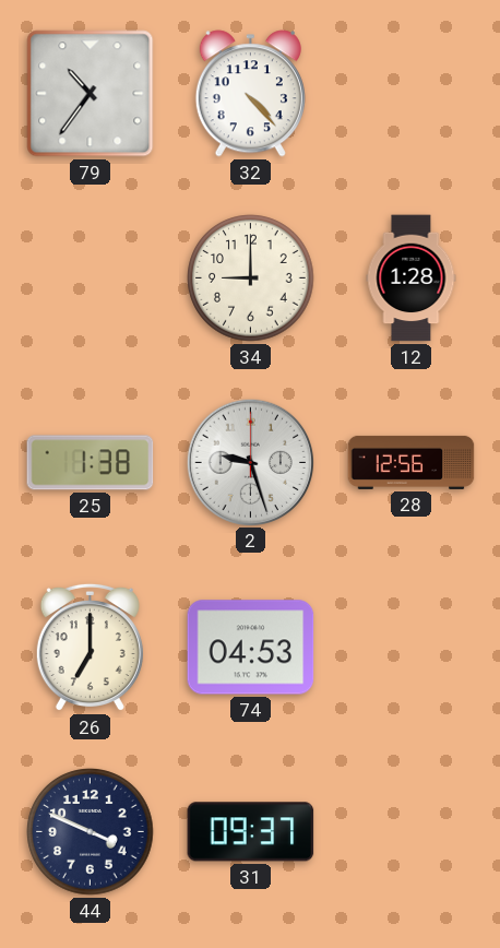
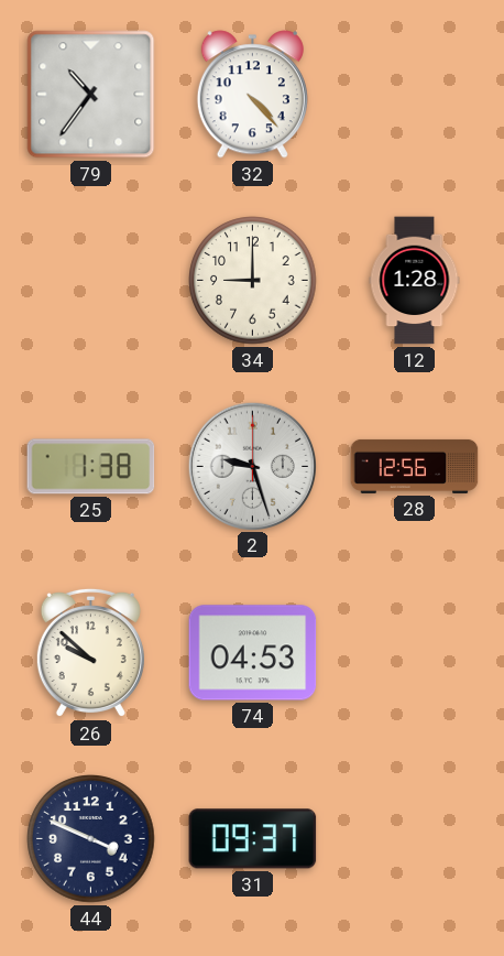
26: 7:00 -> 9:52
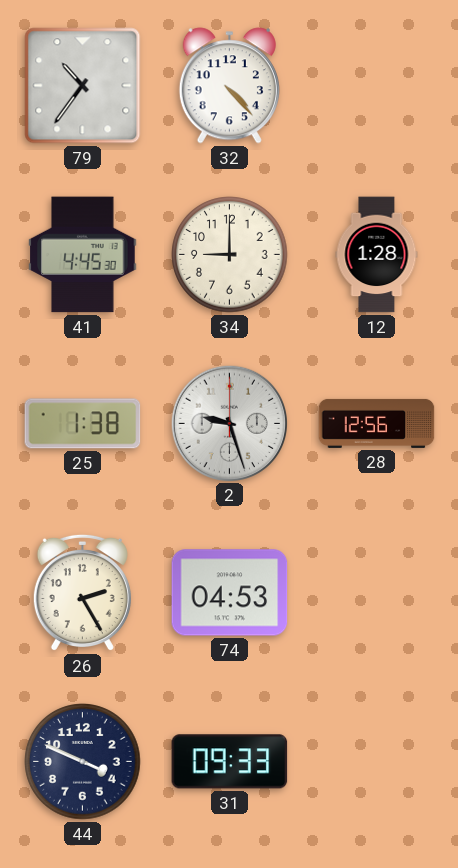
41: none -> 4:45
26: 9:52 -> 2:25
31: 09:37 -> 09:33
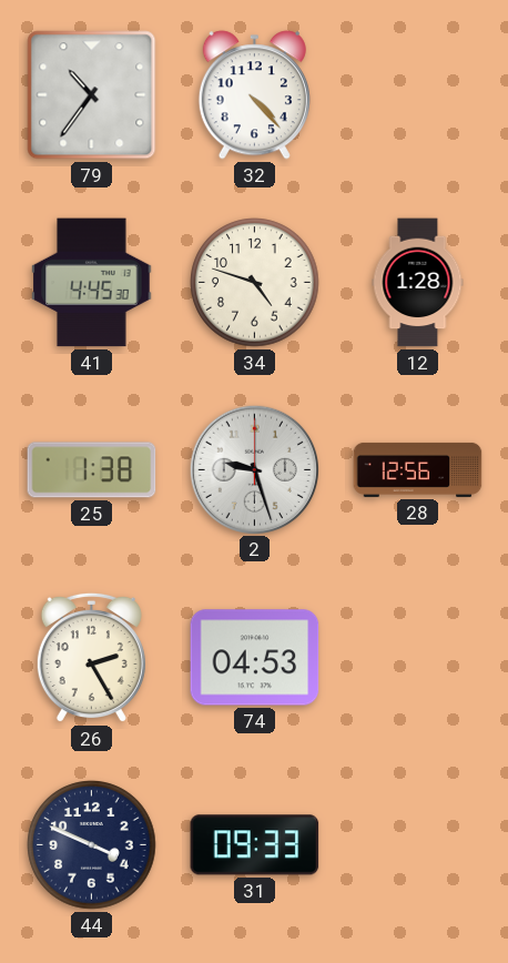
34: 9:00 -> 4:48
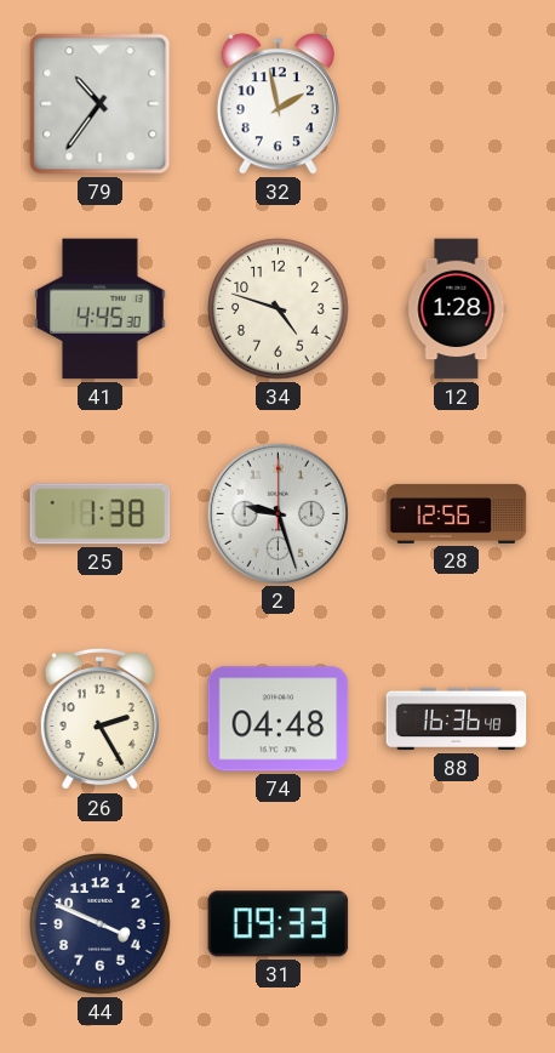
32: 4:23 -> 1:58
74: 04:53 -> 04:48
88: none -> 16:36
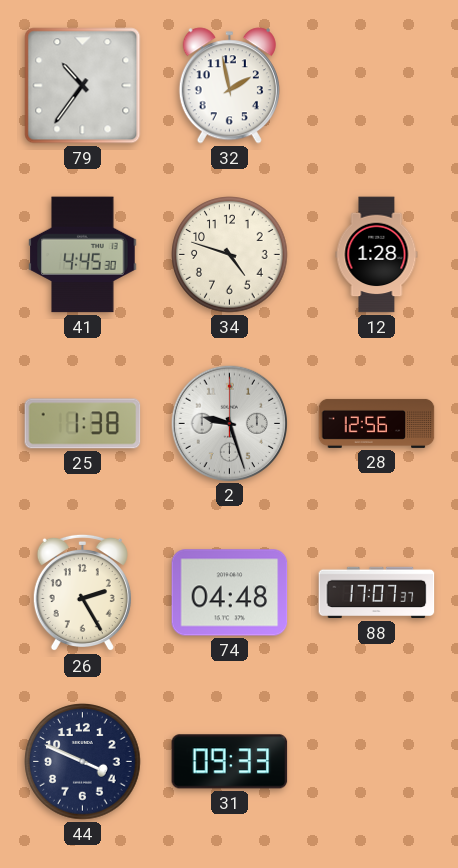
88: 16:36 -> 17:07
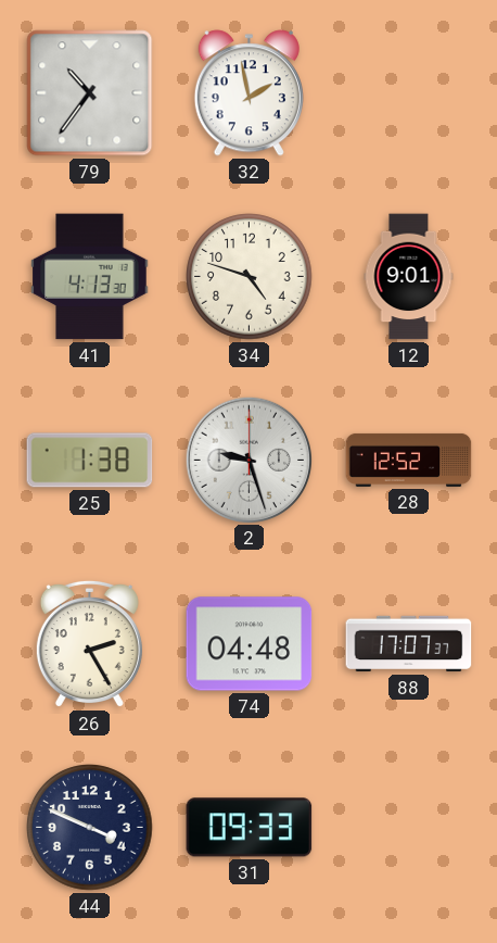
41: 4:45 -> 4:13
12: 1:28 -> 9:01
28: 12:56 -> 12:52
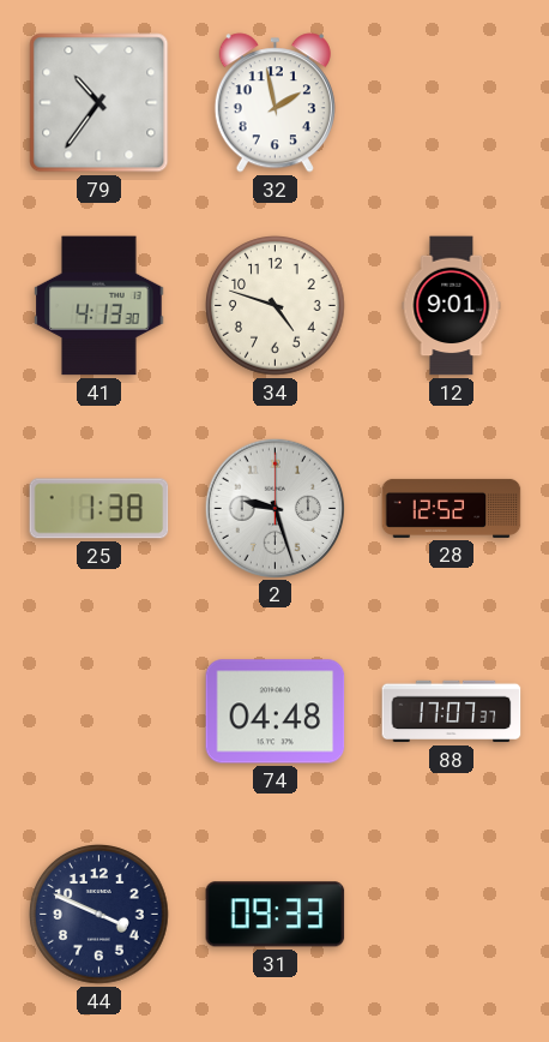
26: 2:25 -> none
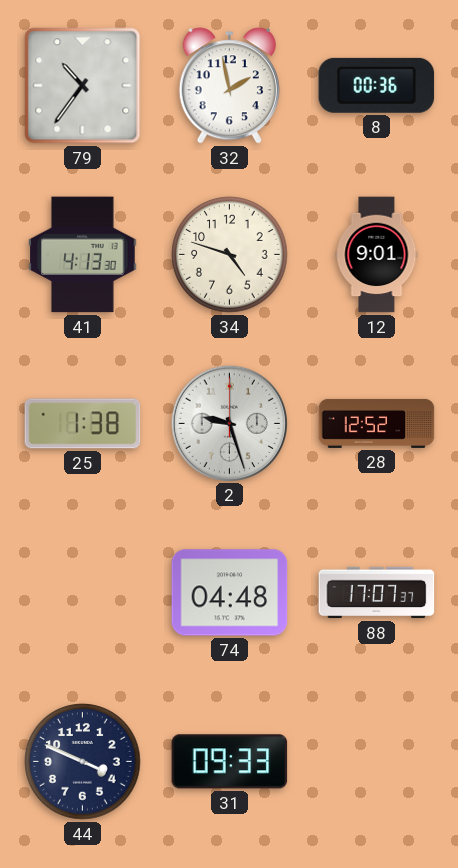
8: none -> 00:36
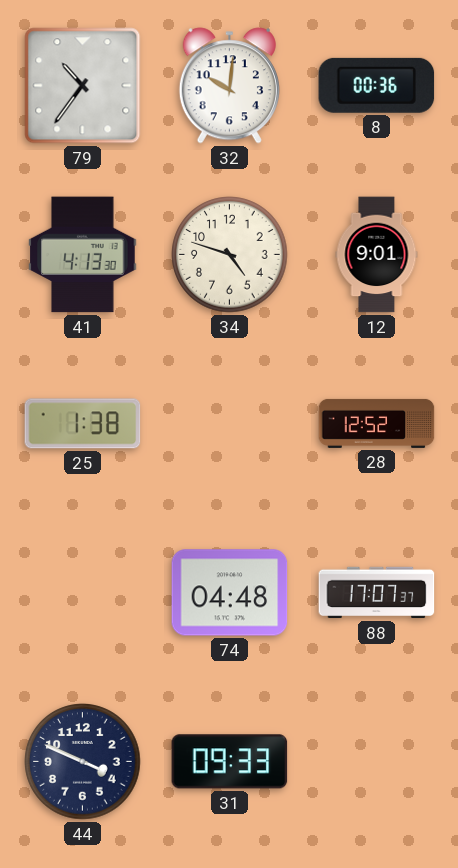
32: 1:58 -> 10:01
2: 9:27 -> none
